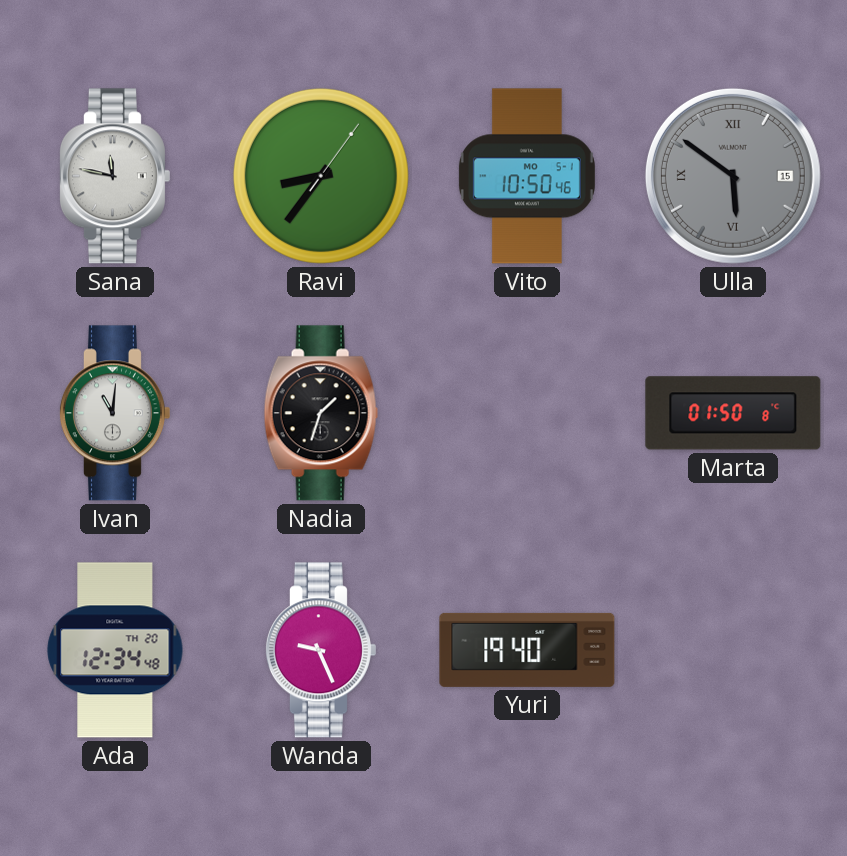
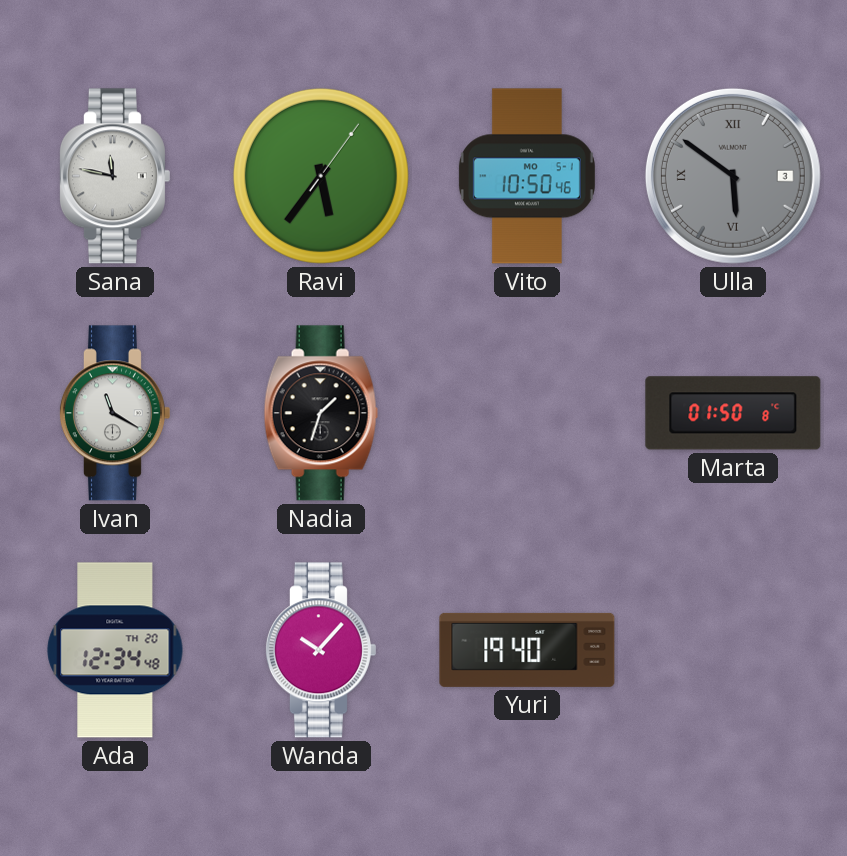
Ravi: 8:36 -> 5:36
Ulla date: 15 -> 3
Ivan: 11:01 -> 11:20
Wanda: 9:26 -> 10:07
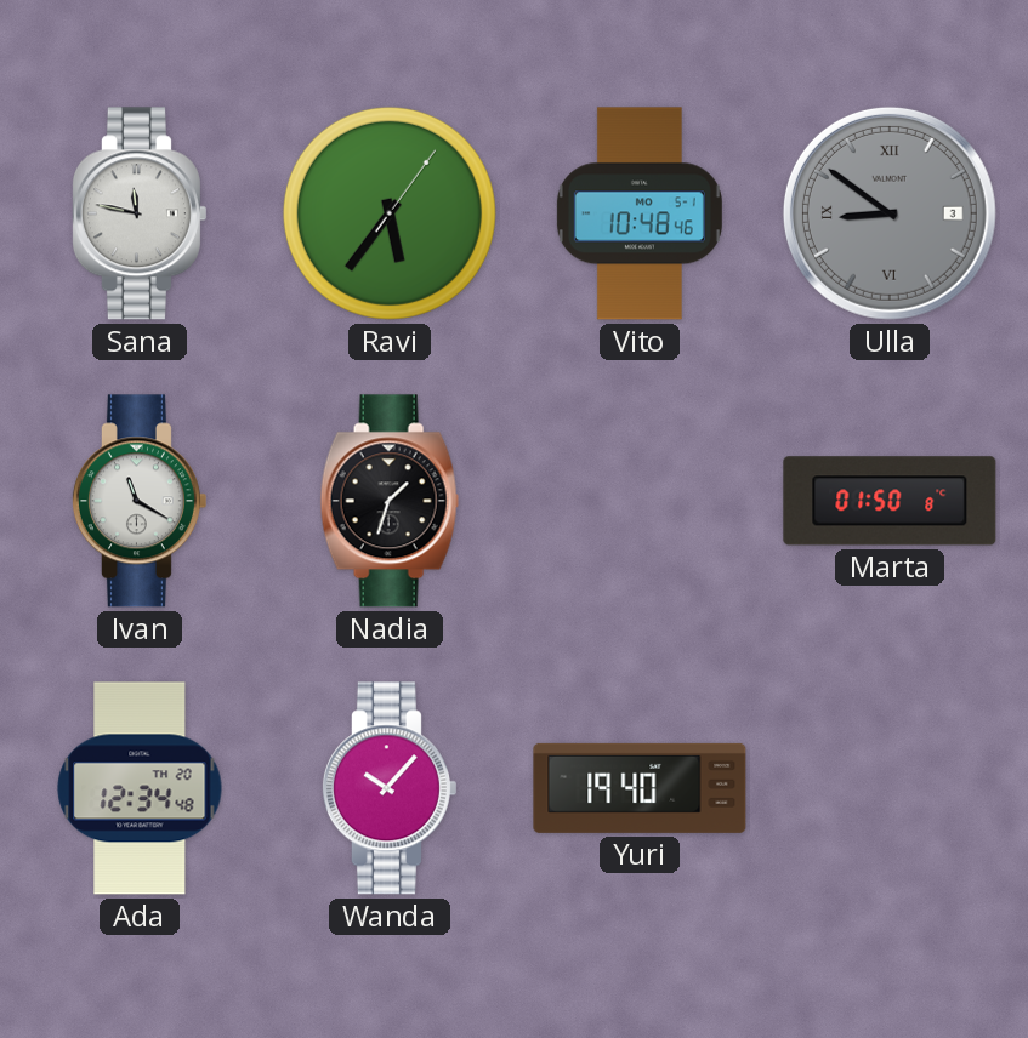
Vito: 10:50 -> 10:48
Ulla: 5:51 -> 8:51
